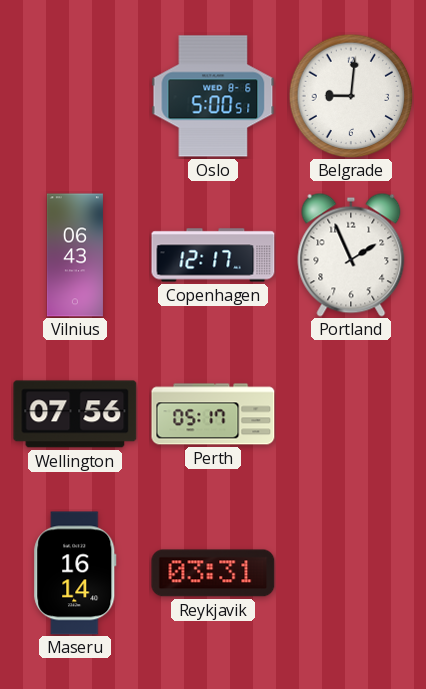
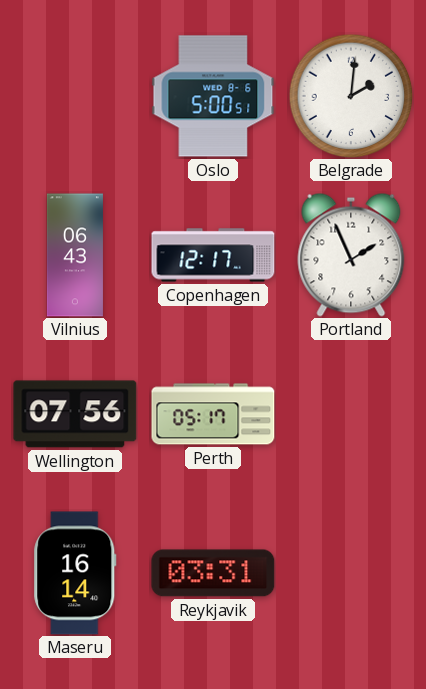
Belgrade: 9:01 -> 2:01
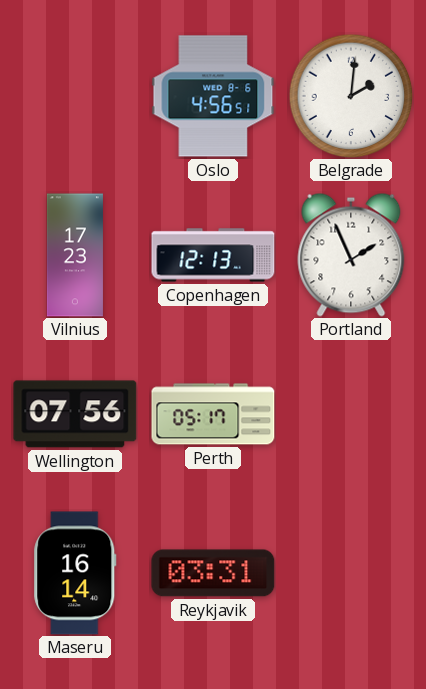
Oslo: 5:00 -> 4:56
Vilnius: 06:43 -> 17:23
Copenhagen: 12:17 -> 12:13
